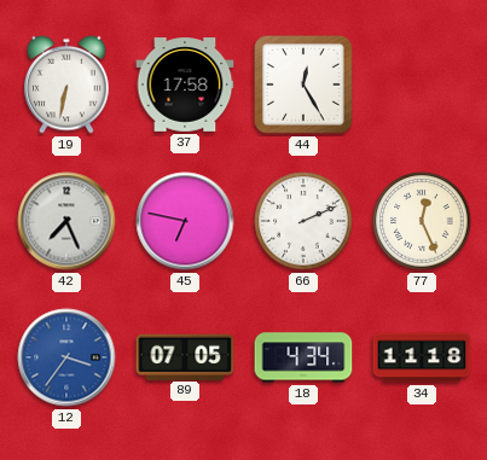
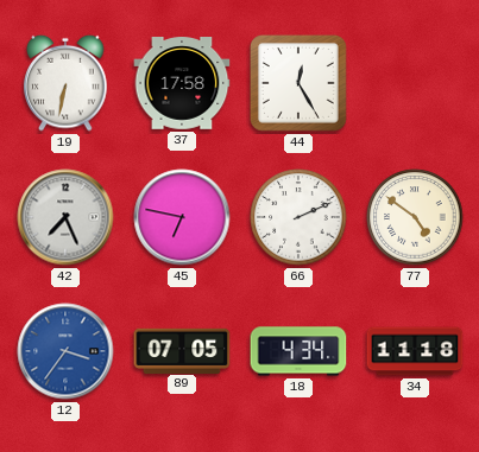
77: 12:26 -> 4:51
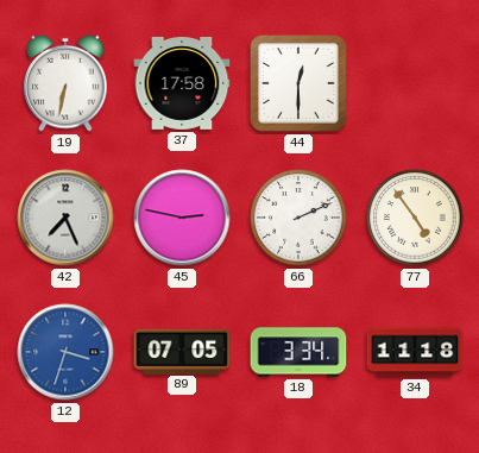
44: 12:25 -> 12:30
45: 6:47 -> 2:47
77: 4:51 -> 4:54
12: 3:36 -> 3:33
18: 4:34 -> 3:34
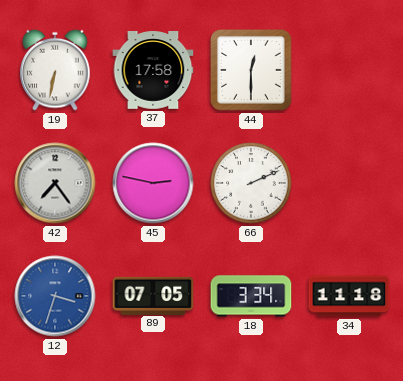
42: 7:26 -> 7:24
77: 4:54 -> none
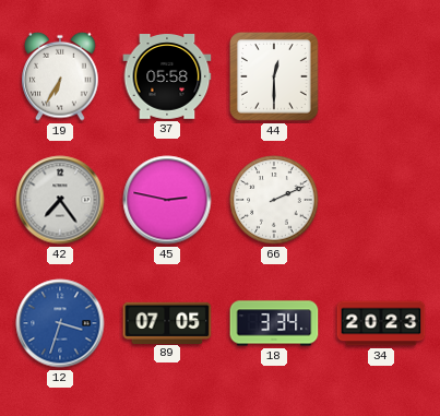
19: 6:32 -> 6:35
37: 17:58 -> 05:58
34: 11:18 -> 20:23
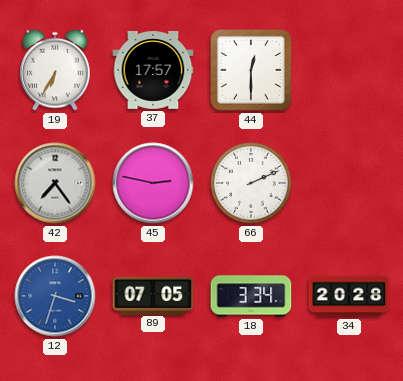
37: 05:58 -> 17:57
34: 20:23 -> 20:28
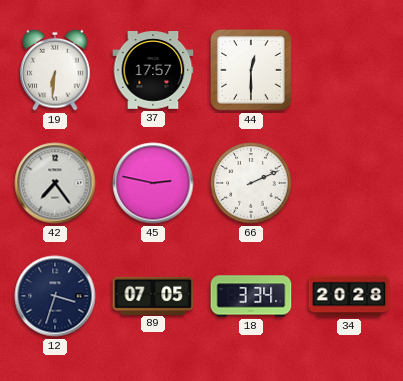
19: 6:35 -> 6:31
12 dial: blue -> navy
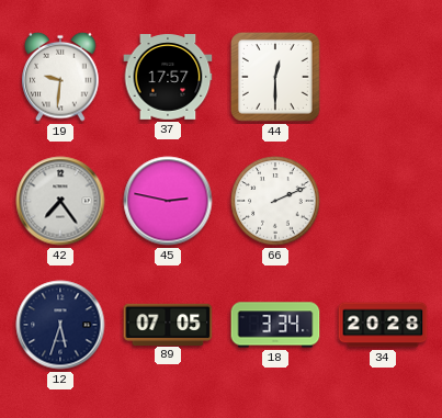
19: 6:31 -> 9:31
12: 3:33 -> 5:33
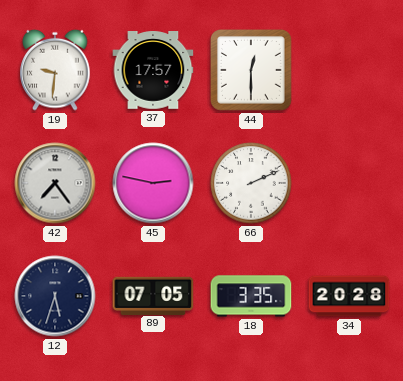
18: 3:34 -> 3:35
